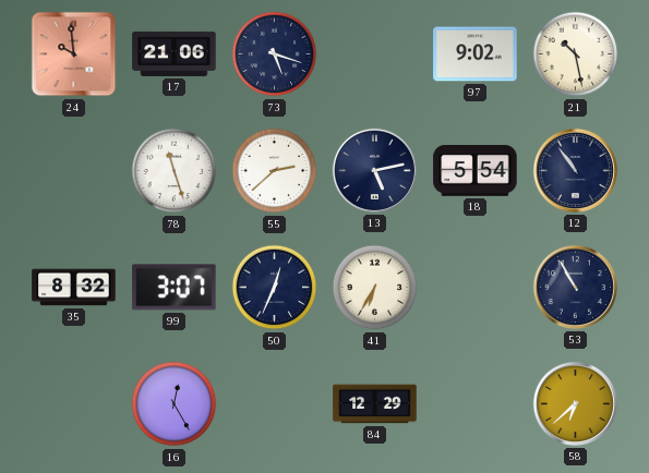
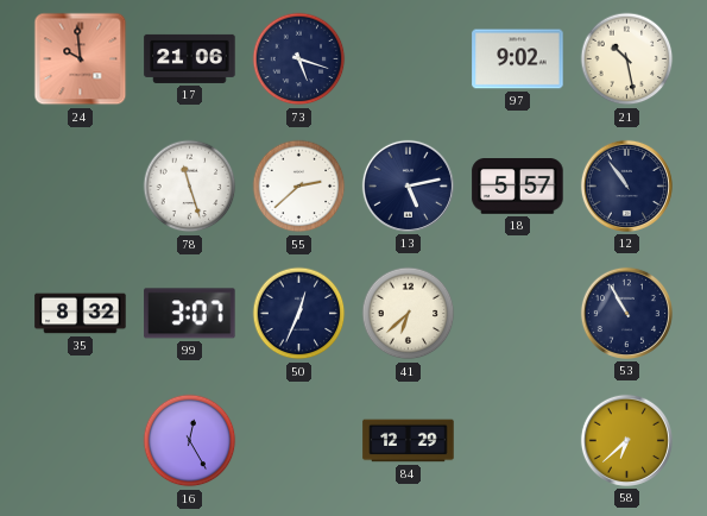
18: 5:54 -> 5:57
41: 6:35 -> 6:38
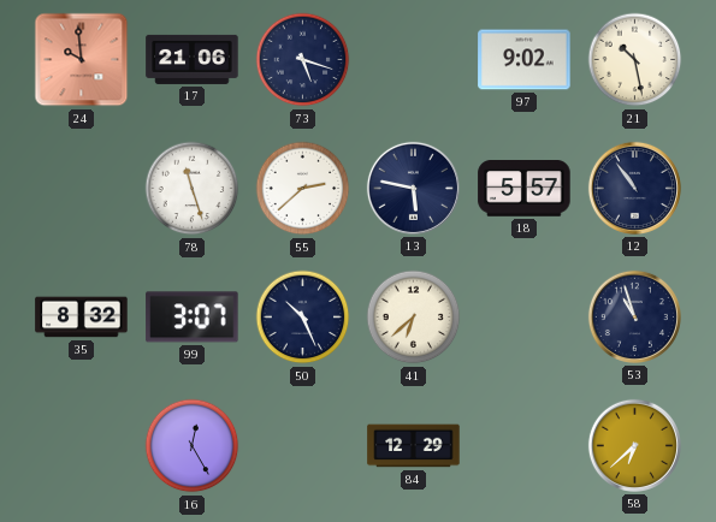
13: 5:13 -> 5:47
50: 12:34 -> 10:26
53: 10:55 -> 10:57
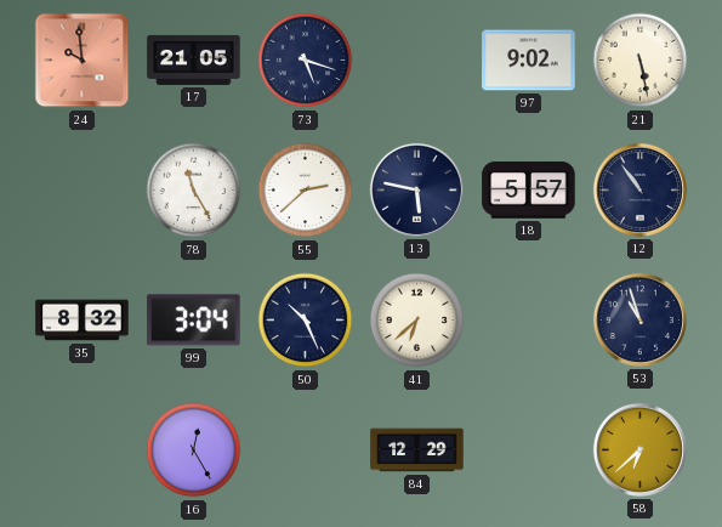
17: 21:06 -> 21:05
21: 10:28 -> 5:28
78: 11:27 -> 11:25
99: 3:07 -> 3:04
